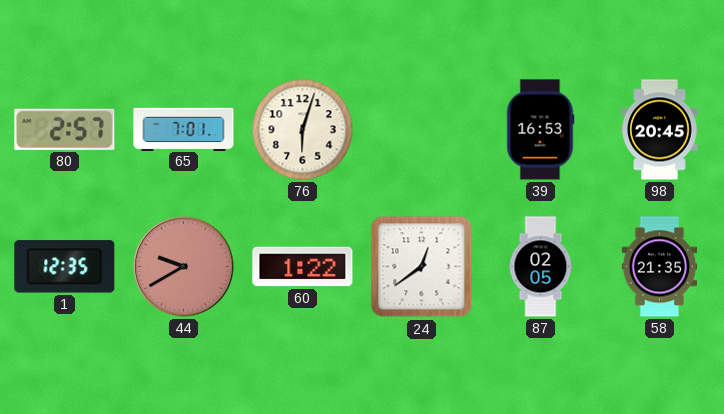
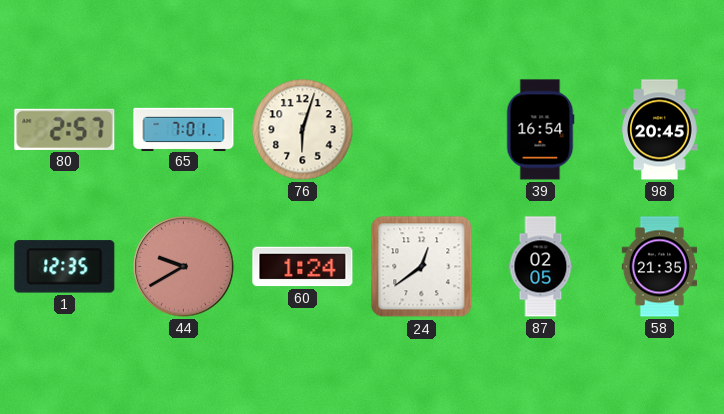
39: 16:53 -> 16:54
60: 1:22 -> 1:24
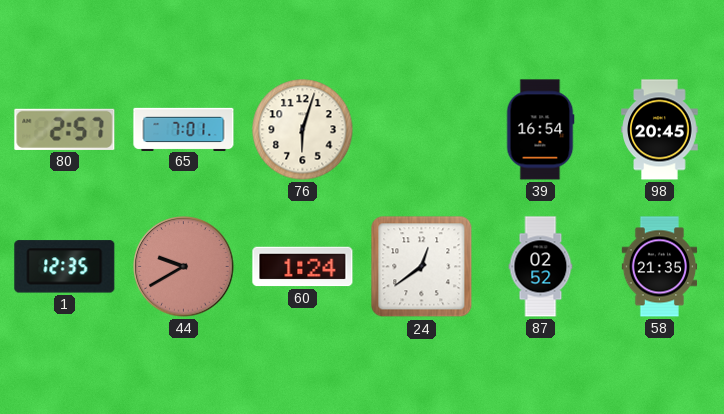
87: 02:05 -> 02:52
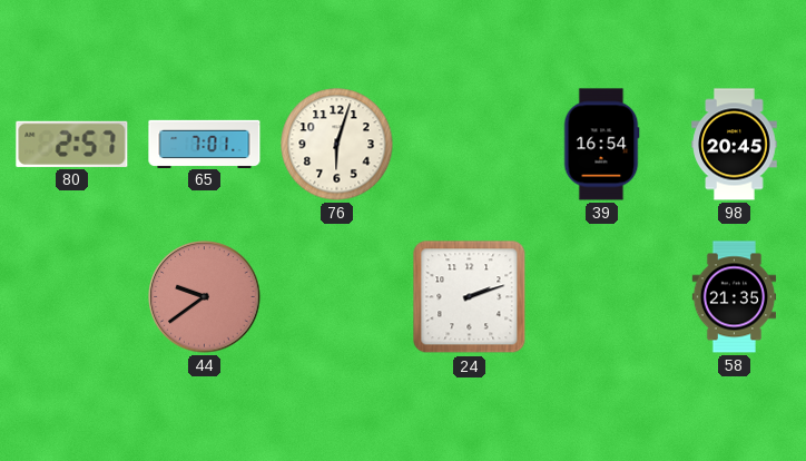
1: 12:35 -> none
44: 9:40 -> 9:39
60: 1:24 -> none
24: 12:39 -> 2:12
87: 02:52 -> none
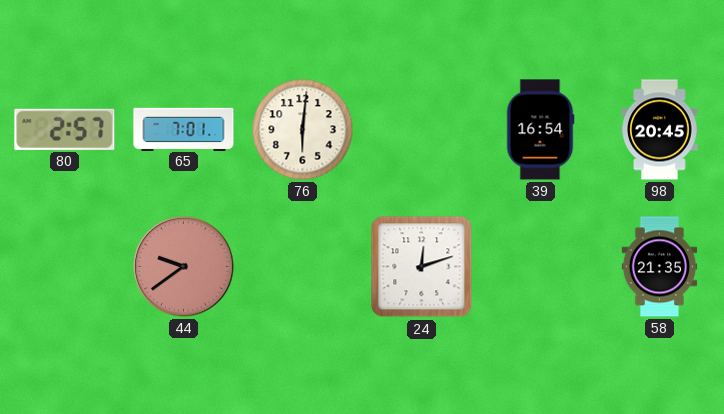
76: 6:03 -> 6:01
24: 2:12 -> 12:12
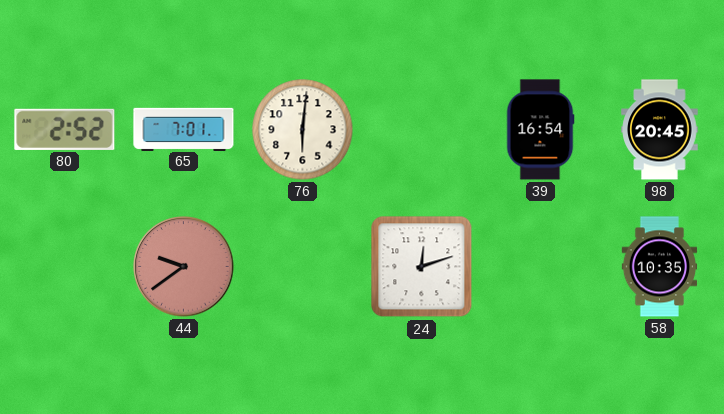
80: 2:57 -> 2:52
58: 21:35 -> 10:35
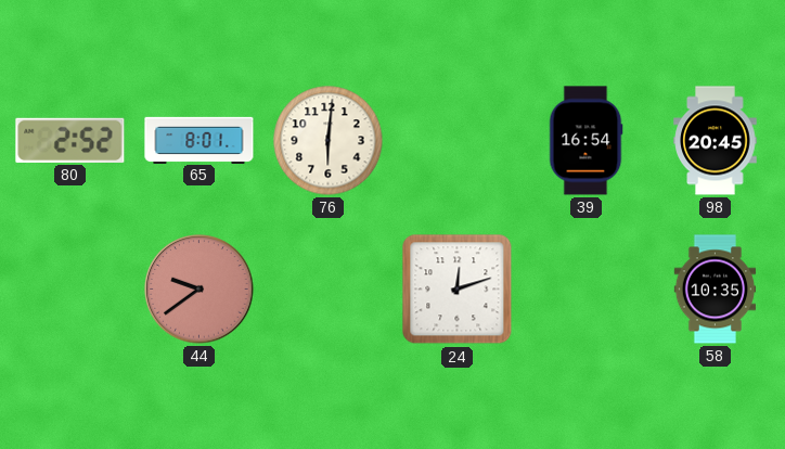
65: 7:01 -> 8:01
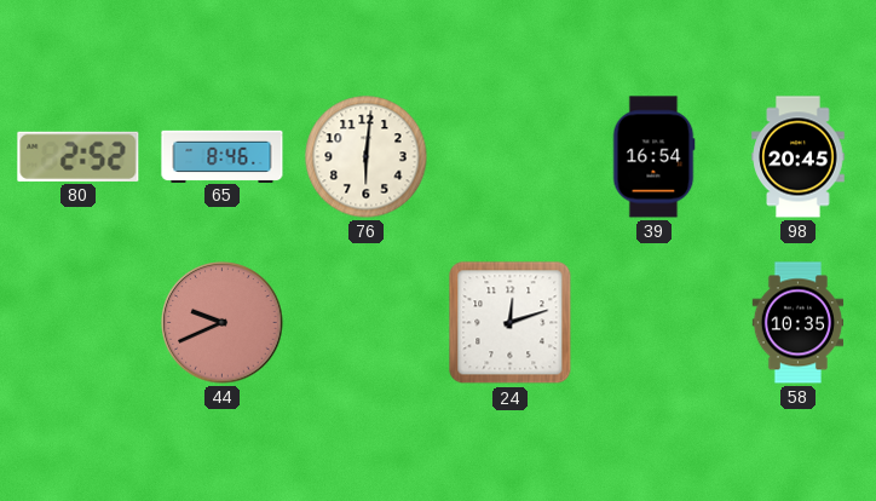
65: 8:01 -> 8:46
44: 9:39 -> 9:41
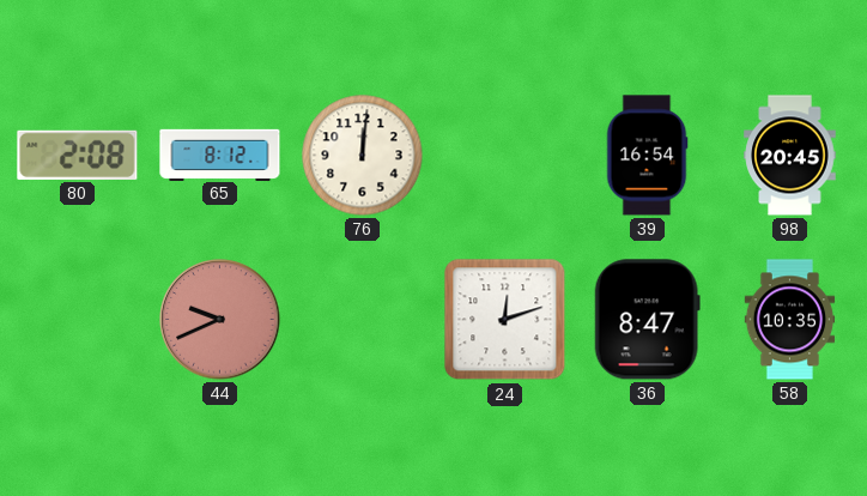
80: 2:52 -> 2:08
65: 8:46 -> 8:12
76: 6:01 -> 12:01
36: none -> 8:47
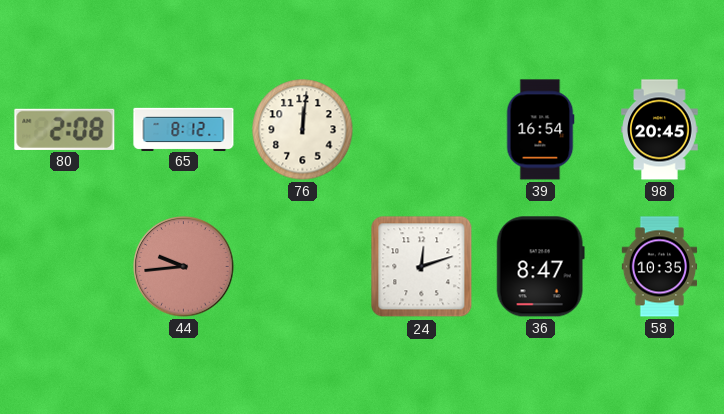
44: 9:41 -> 9:44
